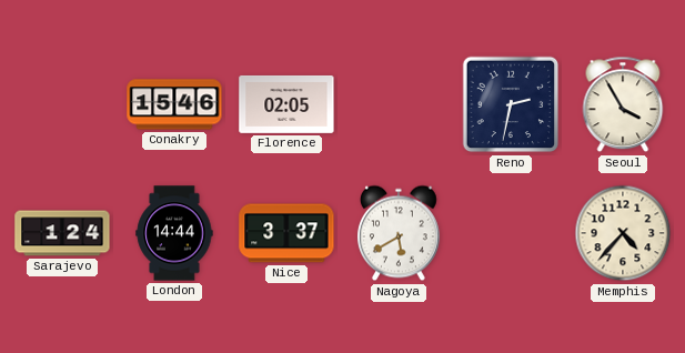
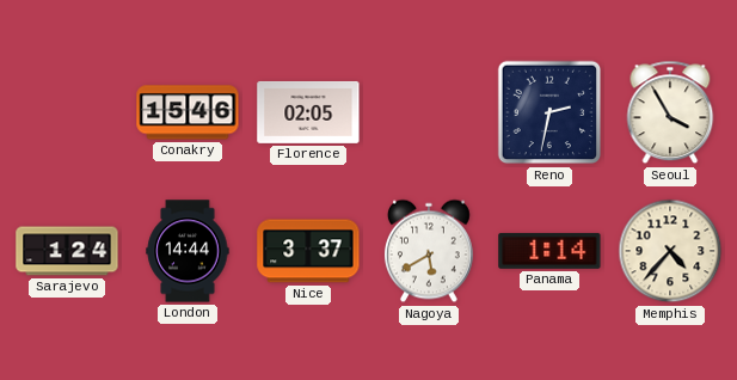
Panama: none -> 1:14
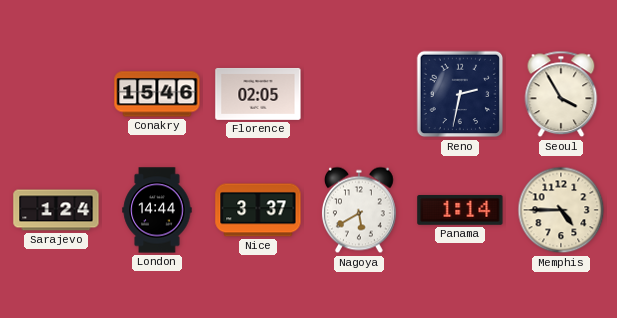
Memphis: 4:37 -> 4:45
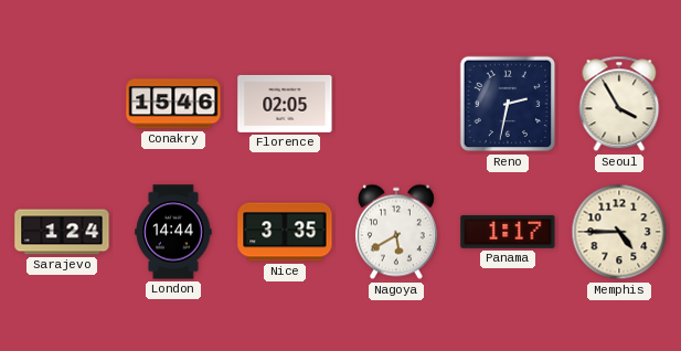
Nice: 3:37 -> 3:35
Panama: 1:14 -> 1:17
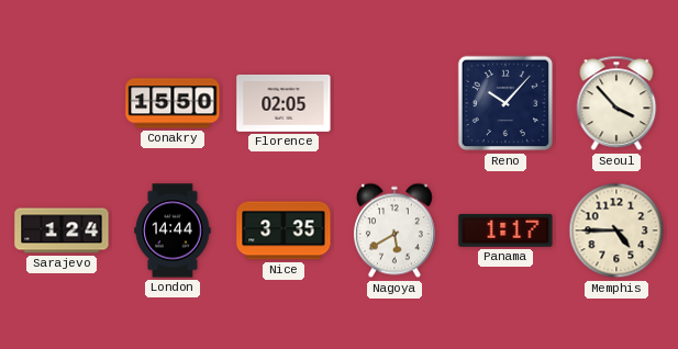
Conakry: 15:46 -> 15:50
Reno: 2:32 -> 10:07
Seoul: 3:55 -> 3:53
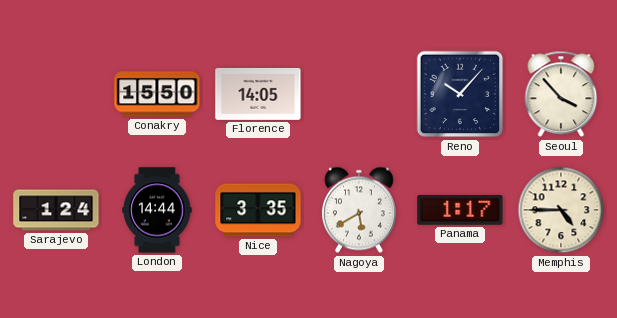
Florence: 02:05 -> 14:05
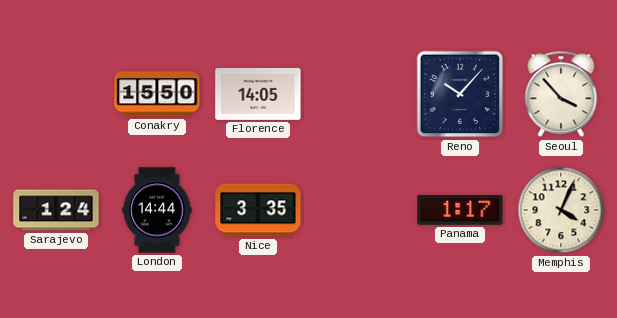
Nagoya: 5:40 -> none
Memphis: 4:45 -> 4:04
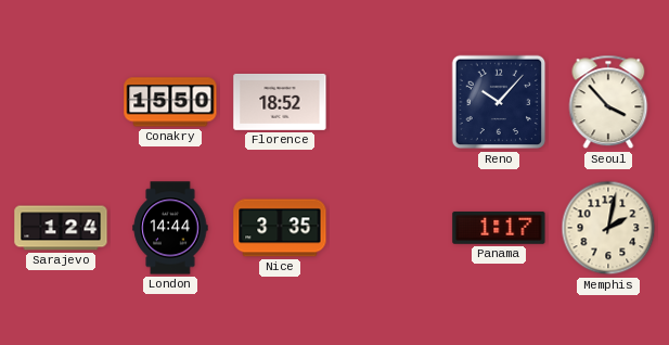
Florence: 14:05 -> 18:52
Memphis: 4:04 -> 2:02
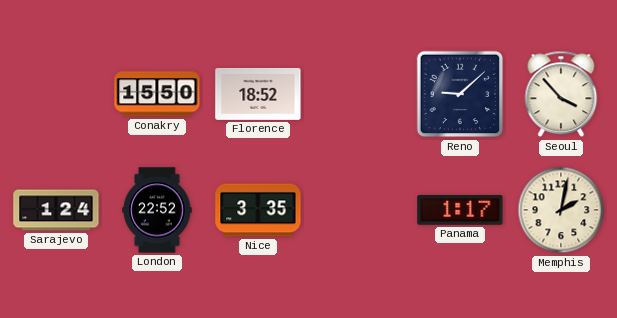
Reno: 10:07 -> 9:08
London: 14:44 -> 22:52
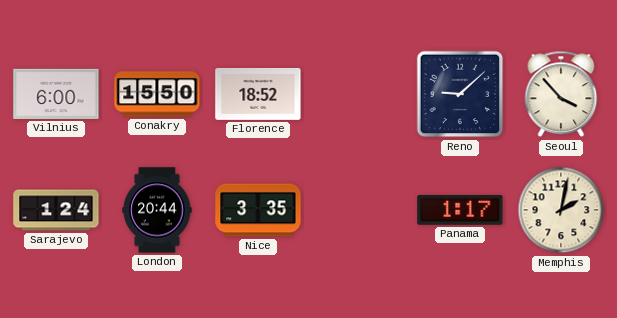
Vilnius: none -> 6:00
London: 22:52 -> 20:44
